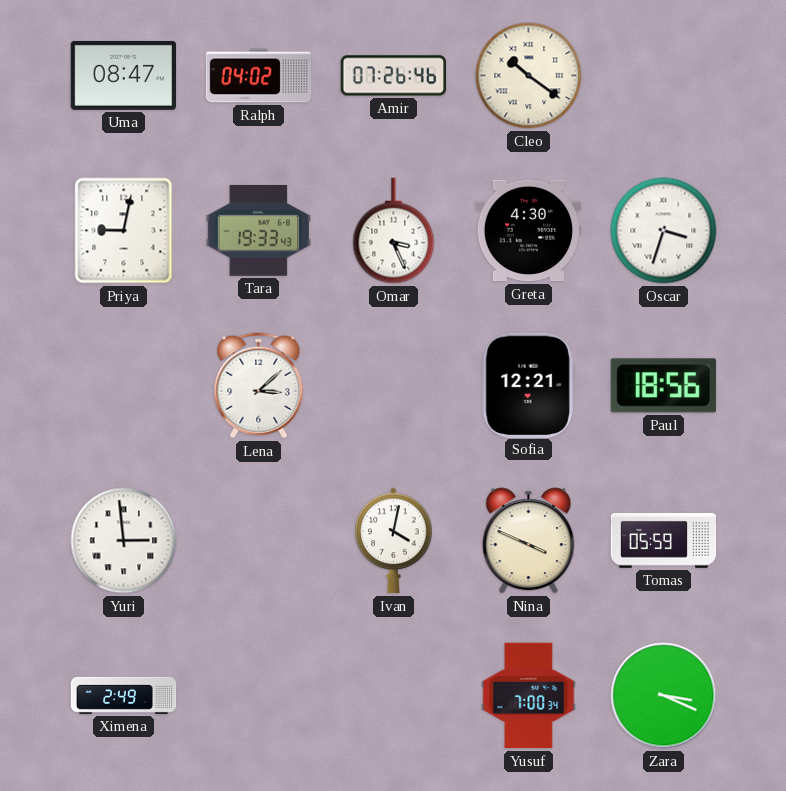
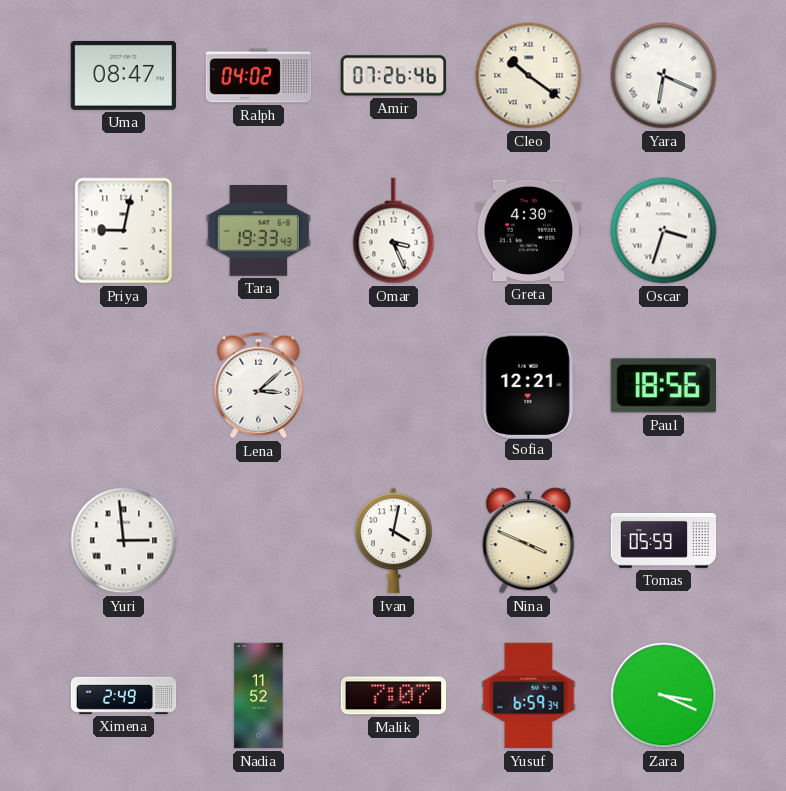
Yara: none -> 6:19
Nadia: none -> 11:52
Malik: none -> 7:07
Yusuf: 7:00 -> 6:59
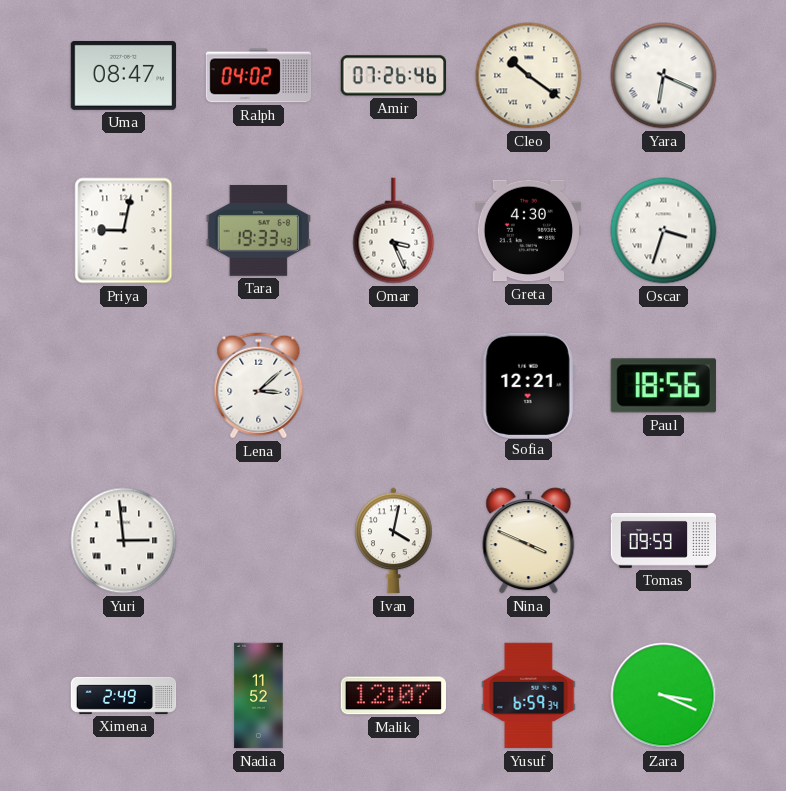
Tomas: 05:59 -> 09:59
Malik: 7:07 -> 12:07
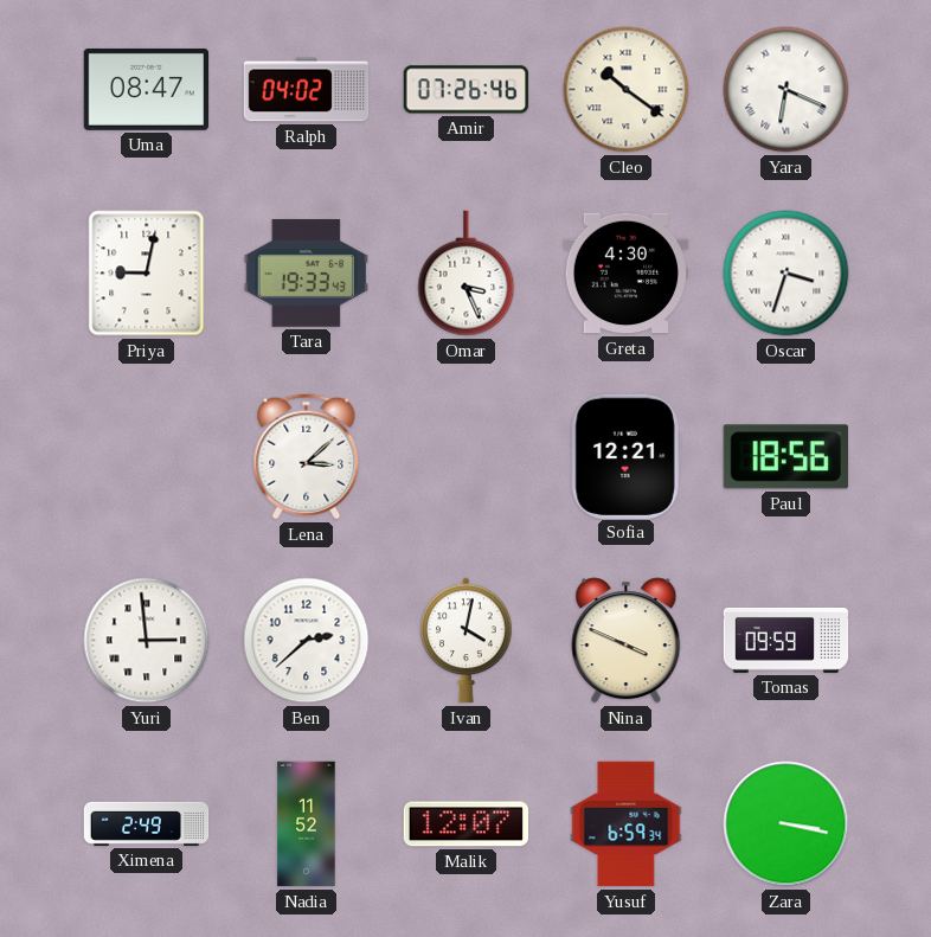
Ben: none -> 2:38
Zara: 3:19 -> 3:17
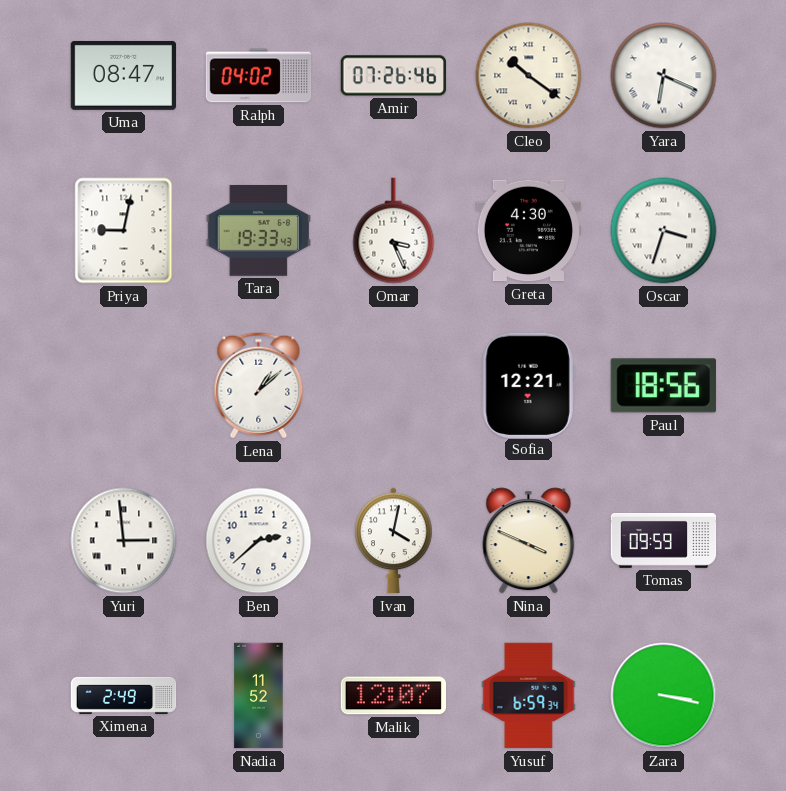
Lena: 3:08 -> 1:08
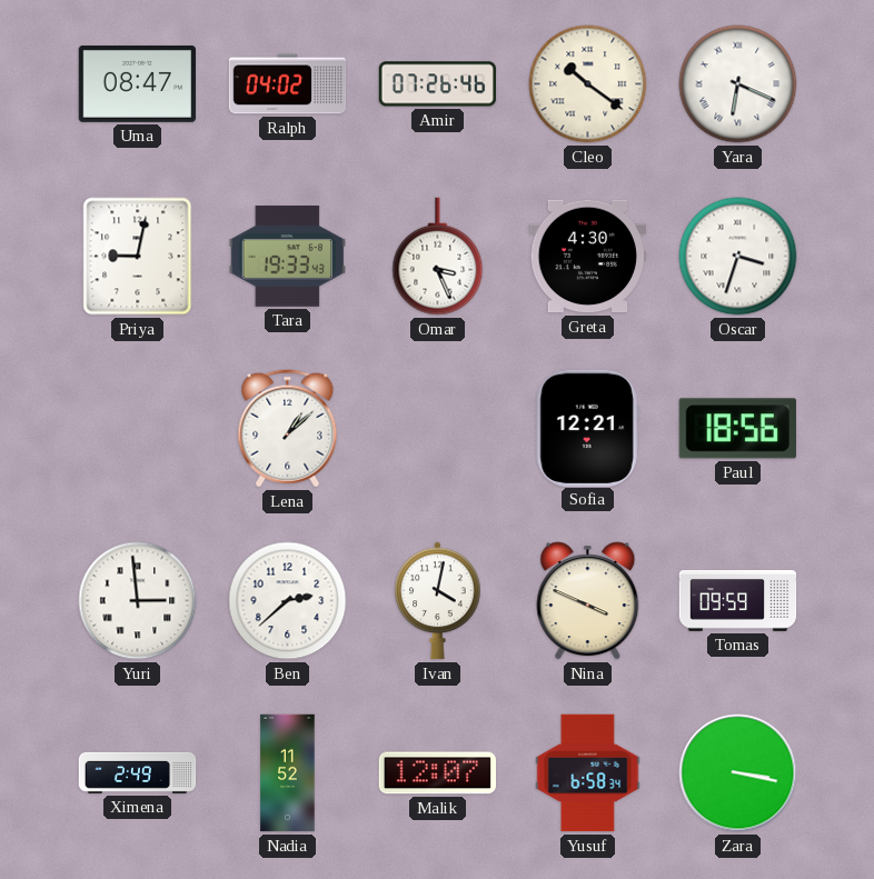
Yusuf: 6:59 -> 6:58
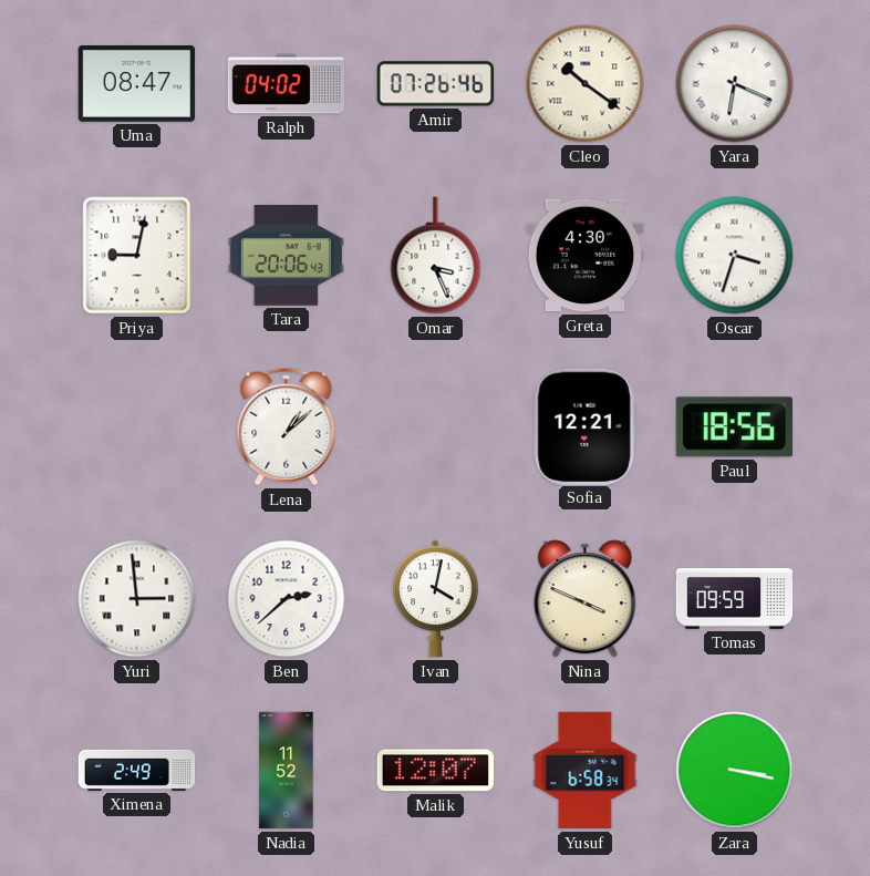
Tara: 19:33 -> 20:06
